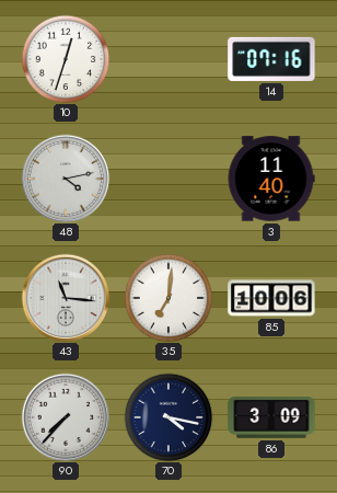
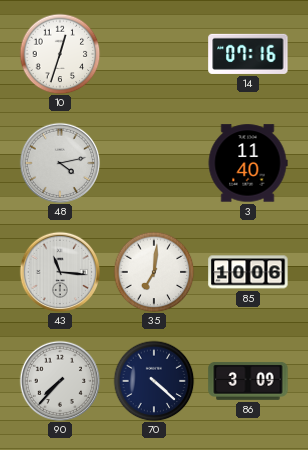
70: 4:17 -> 4:22
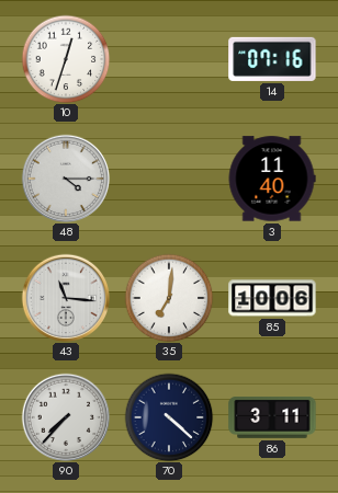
48: 4:13 -> 4:15
86: 3:09 -> 3:11
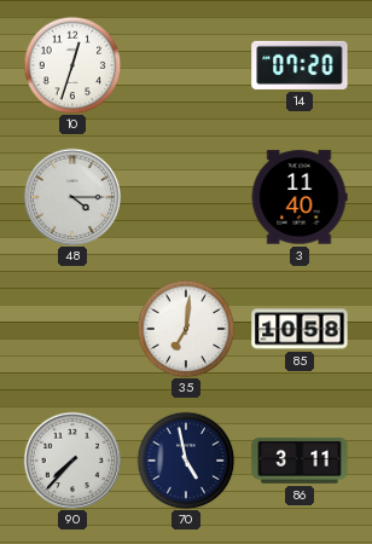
14: 07:16 -> 07:20
43: 11:16 -> none
85: 10:06 -> 10:58
70: 4:22 -> 4:58
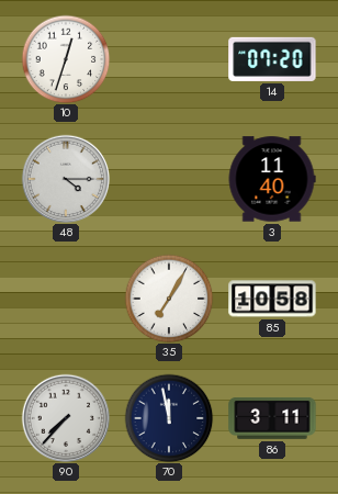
35: 7:01 -> 7:05
70: 4:58 -> 11:58
